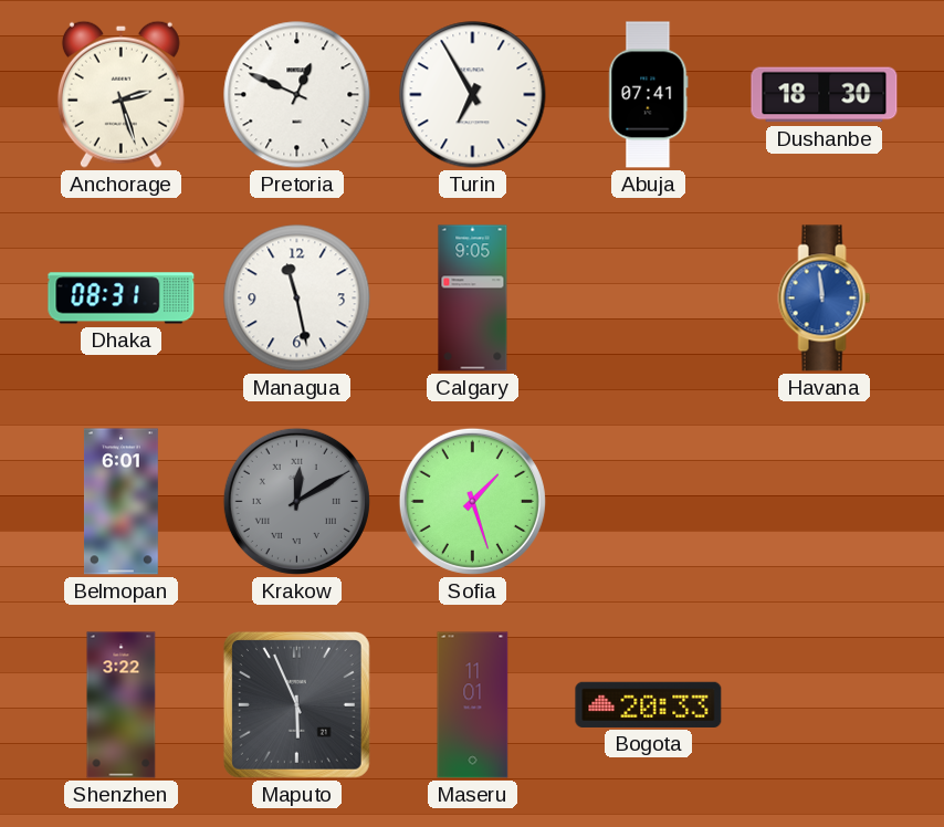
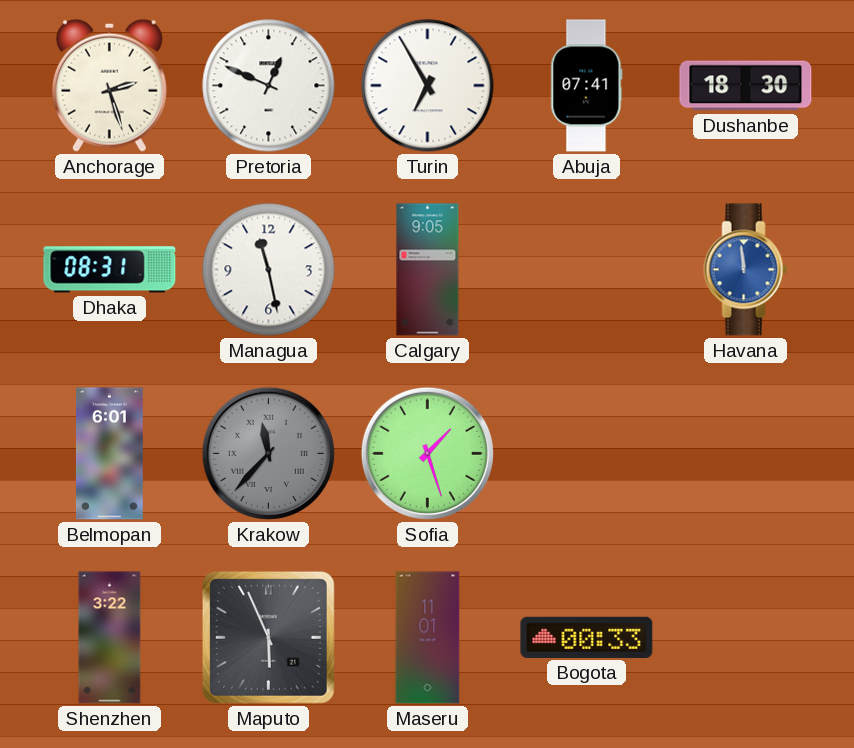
Krakow: 12:10 -> 11:37
Bogota: 20:33 -> 00:33
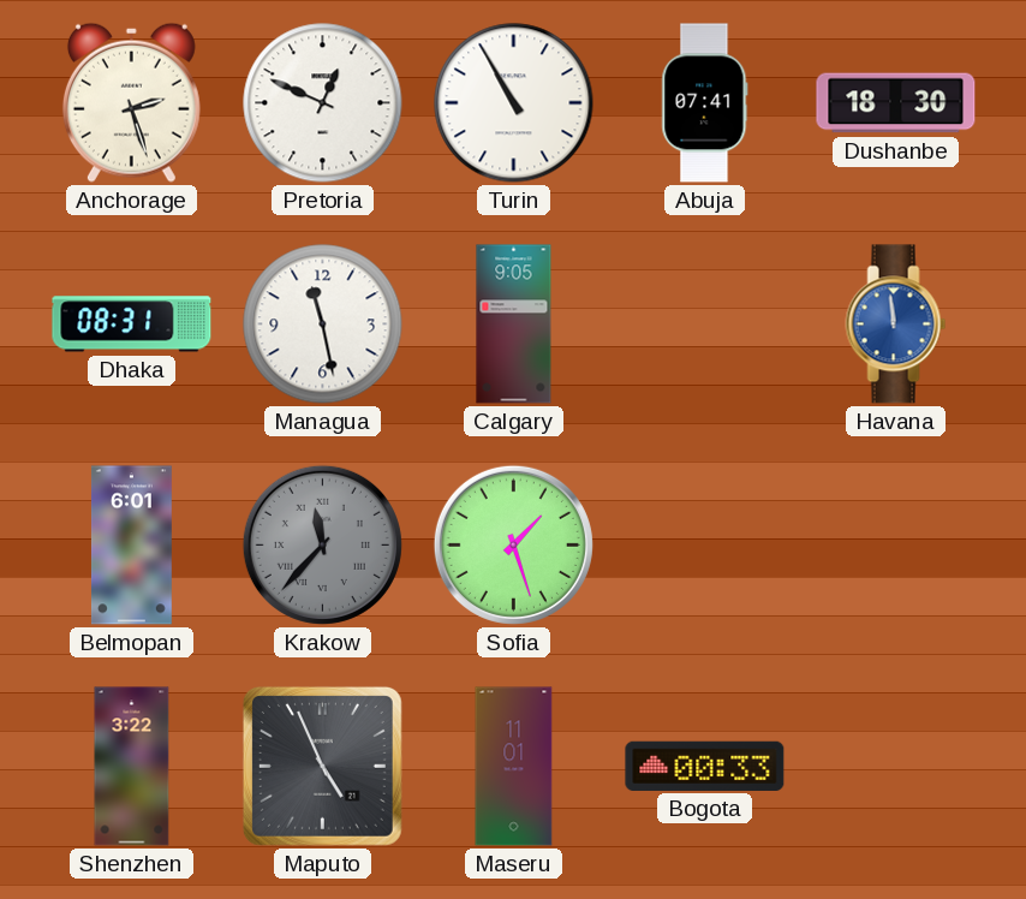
Turin: 6:55 -> 10:55
Maputo: 5:56 -> 4:56
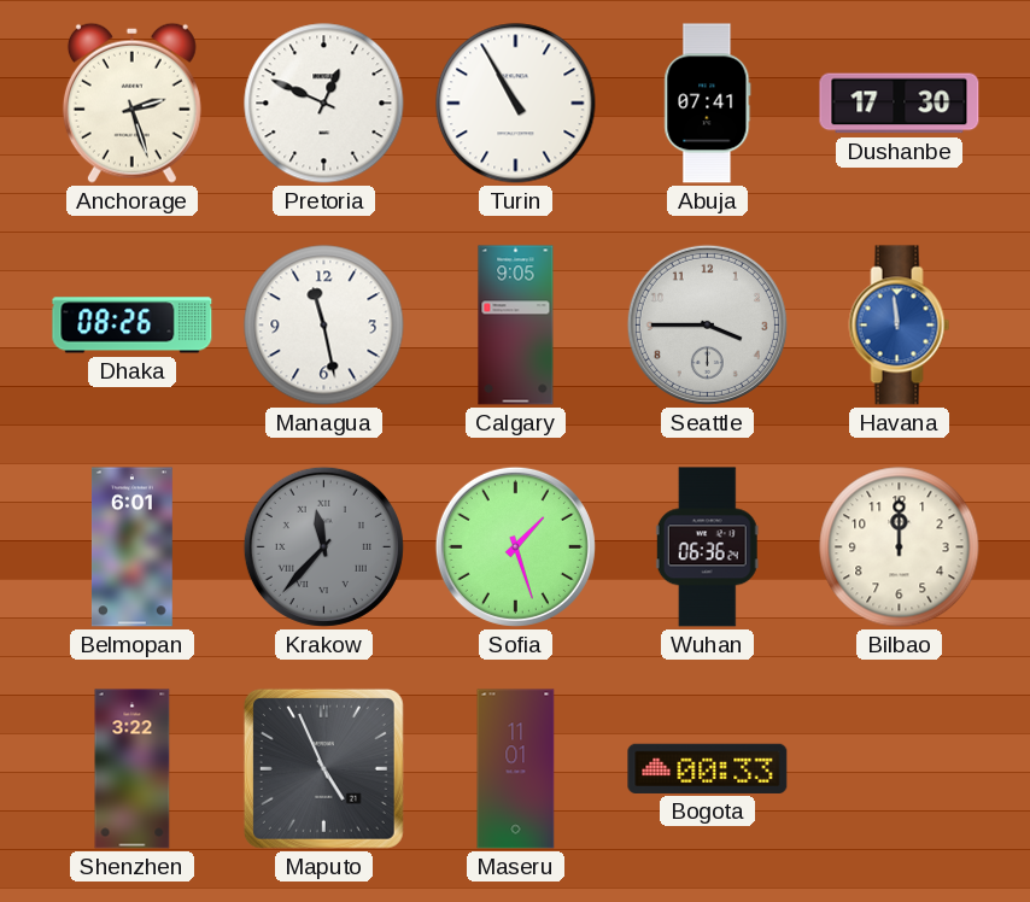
Dushanbe: 18:30 -> 17:30
Dhaka: 08:31 -> 08:26
Seattle: none -> 3:45
Wuhan: none -> 06:36
Bilbao: none -> 12:00
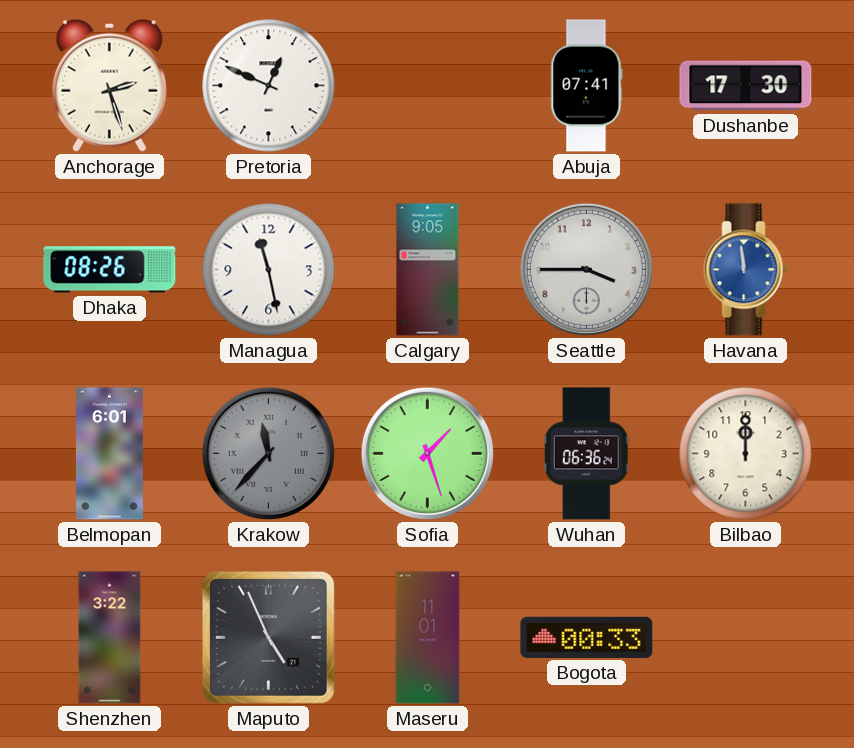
Turin: 10:55 -> none
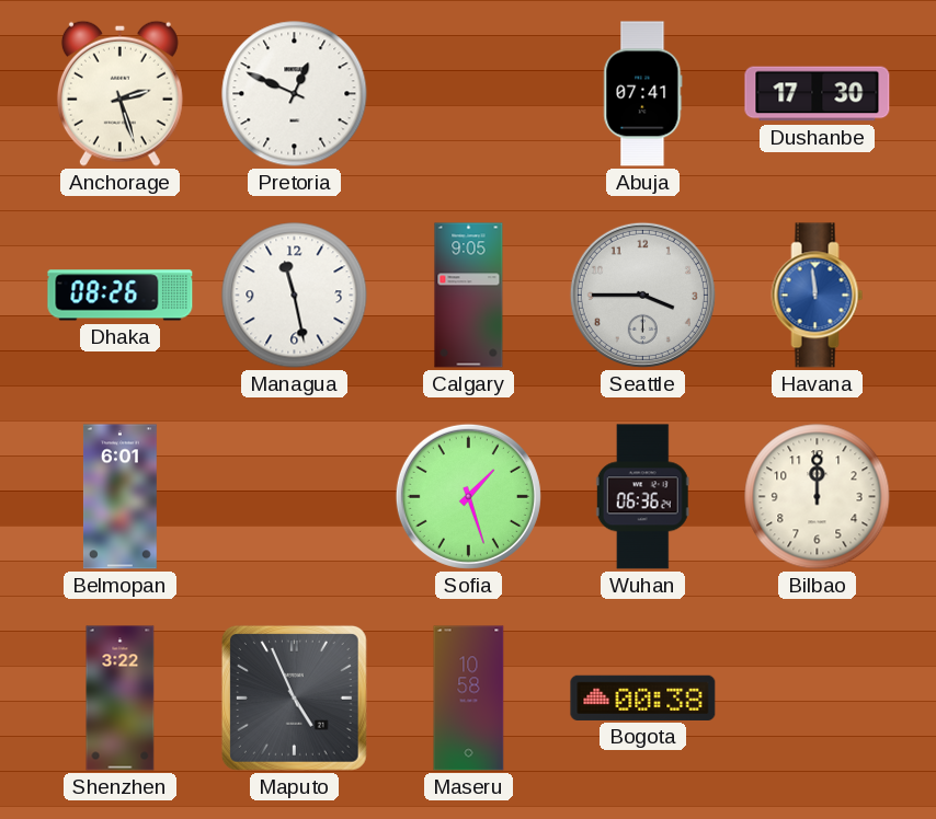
Krakow: 11:37 -> none
Maseru: 11:01 -> 10:58
Bogota: 00:33 -> 00:38
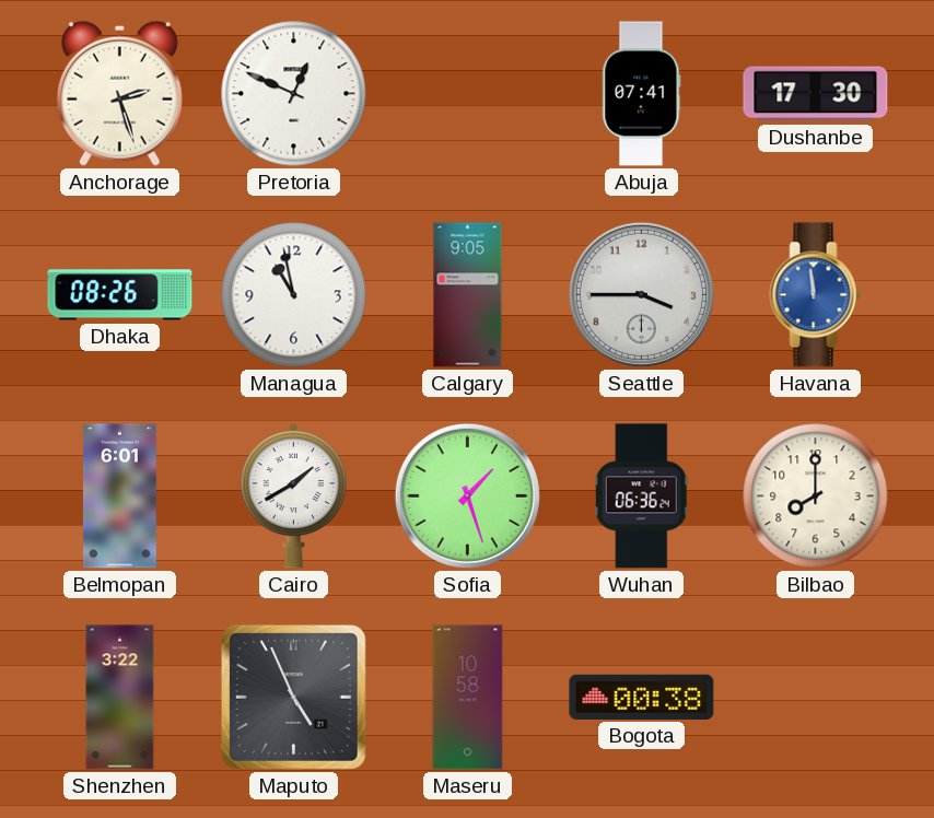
Managua: 11:28 -> 10:58
Cairo: none -> 1:40
Bilbao: 12:00 -> 8:00
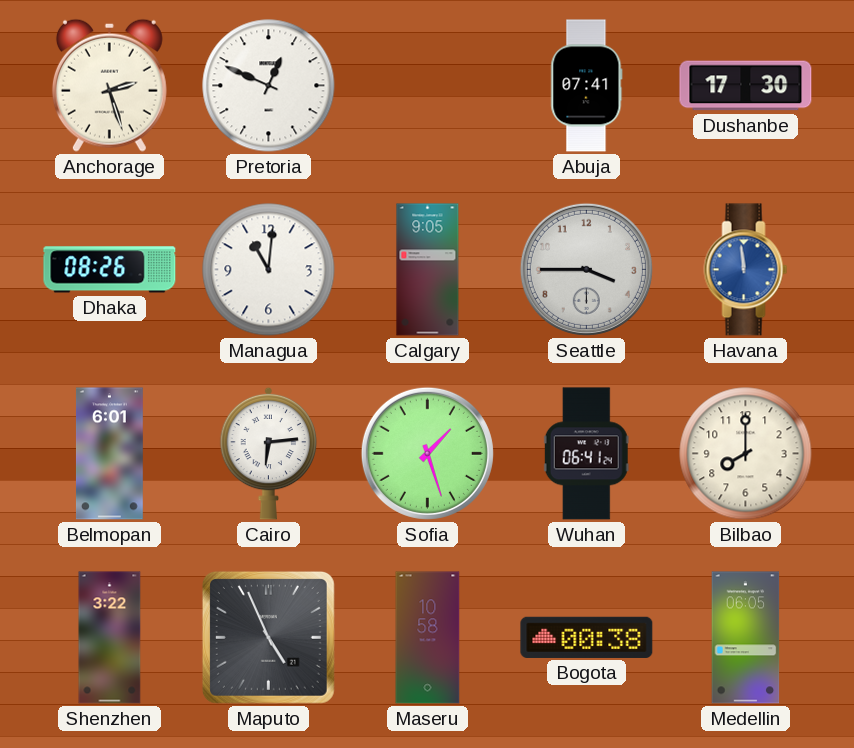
Managua: 10:58 -> 11:01
Cairo: 1:40 -> 6:14
Wuhan: 06:36 -> 06:41
Medellin: none -> 06:05
